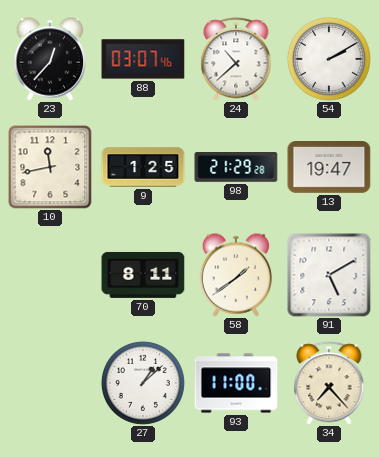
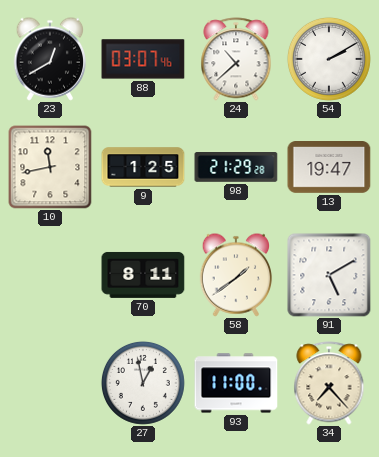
23: 12:37 -> 12:40
27: 1:08 -> 12:58
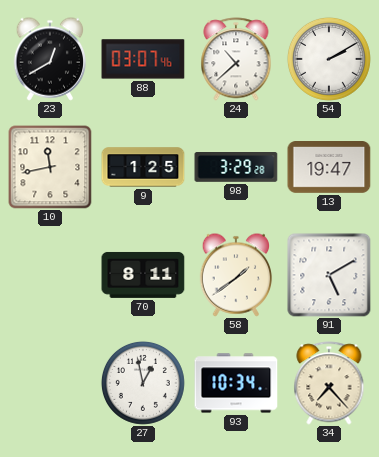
98: 21:29 -> 3:29
93: 11:00 -> 10:34
